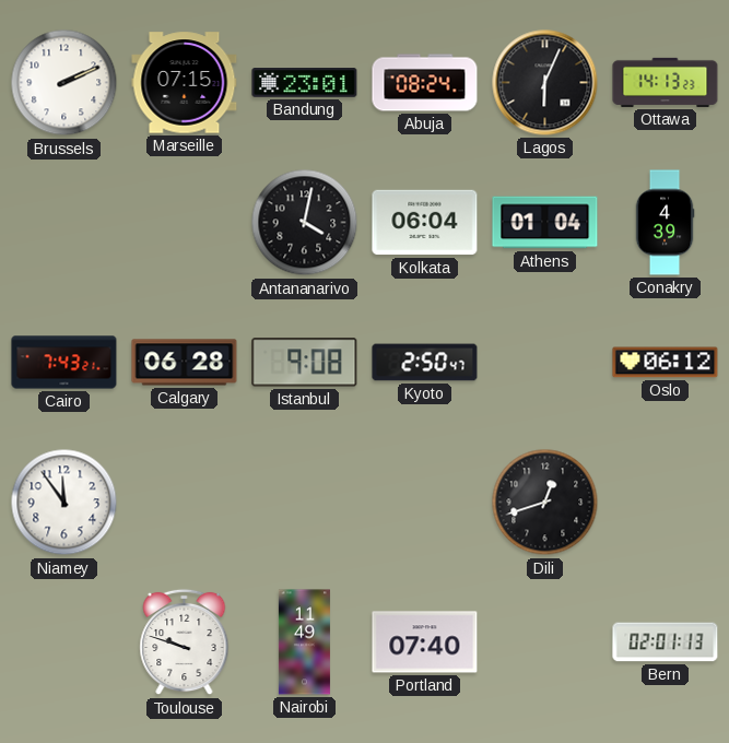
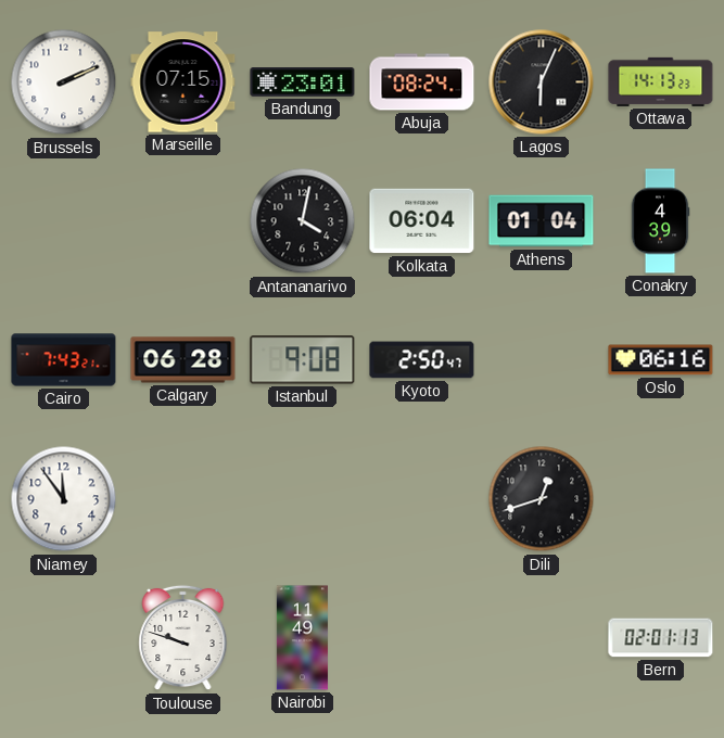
Oslo: 06:12 -> 06:16
Portland: 07:40 -> none
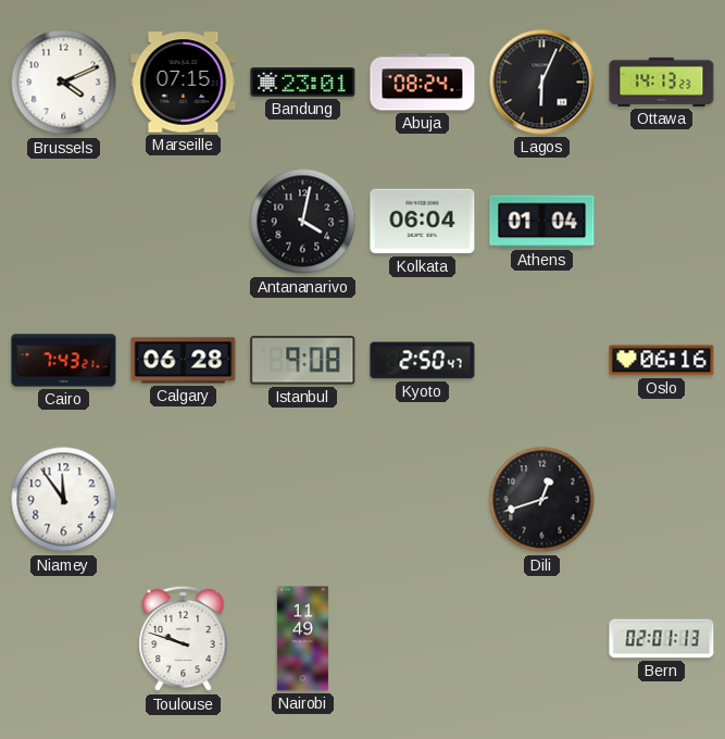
Brussels: 2:11 -> 4:11
Conakry: 4:39 -> none
